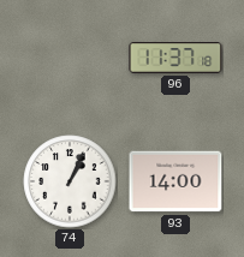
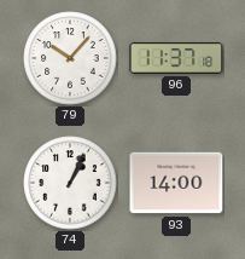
79: none -> 10:07
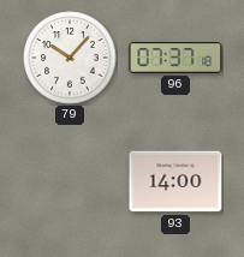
96: 11:37 -> 07:37
74: 1:04 -> none
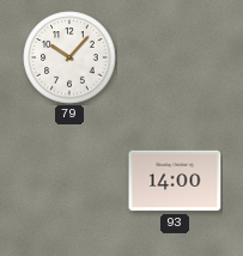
96: 07:37 -> none
